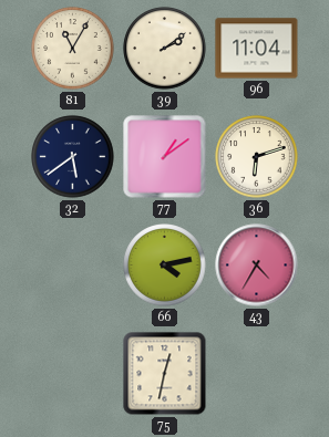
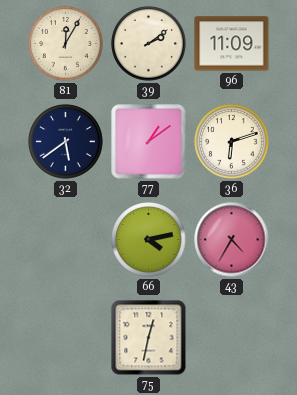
81: 11:05 -> 12:05
96: 11:04 -> 11:09
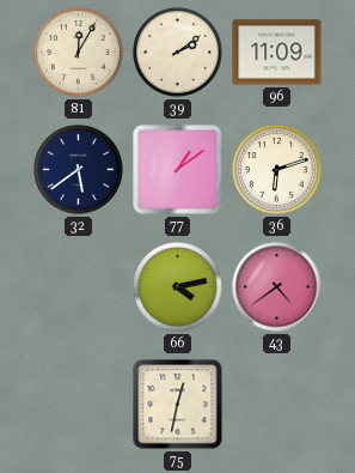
43: 4:35 -> 4:39
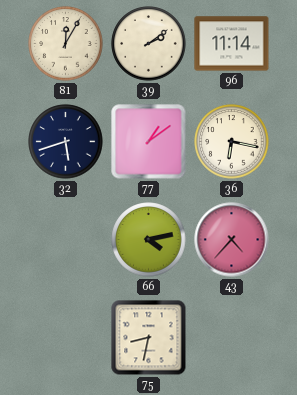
96: 11:09 -> 11:14
32: 5:39 -> 5:42
36: 6:12 -> 6:17
43: 4:39 -> 4:37
75: 12:32 -> 8:32
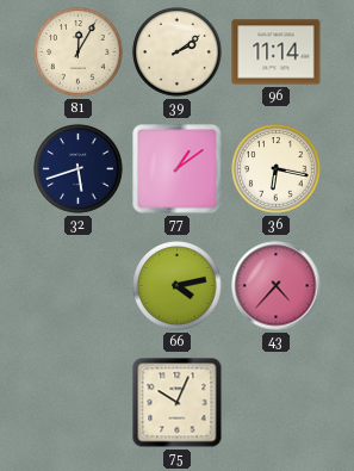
75: 8:32 -> 10:04
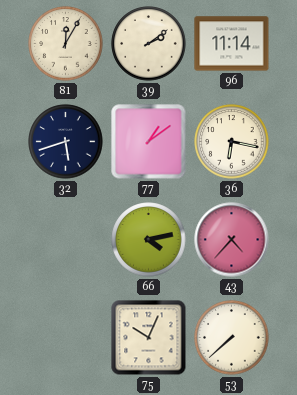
53: none -> 7:38
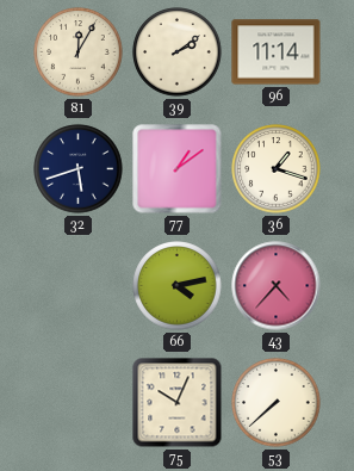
36: 6:17 -> 1:18
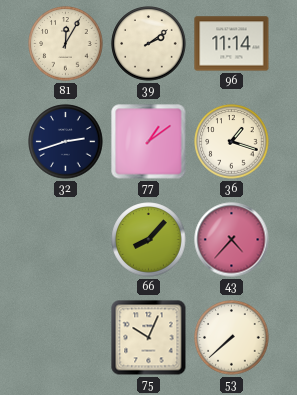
32: 5:42 -> 2:42
66: 4:13 -> 8:07
